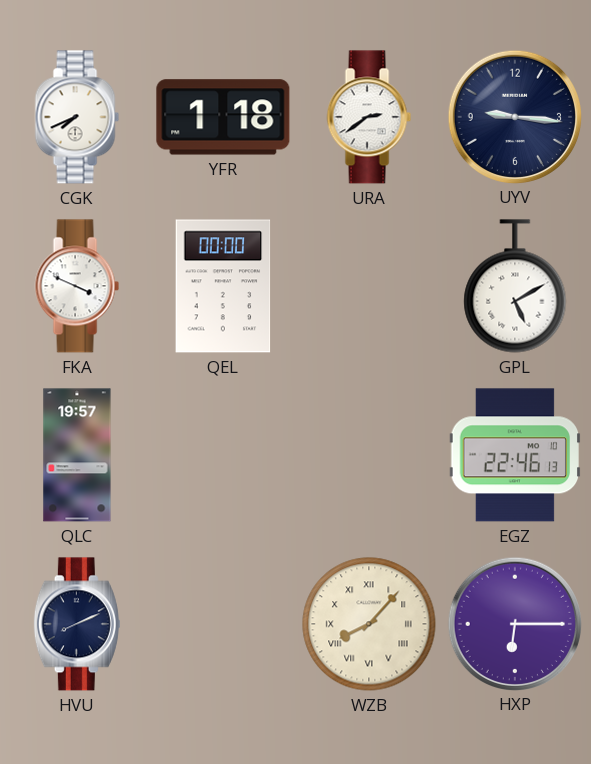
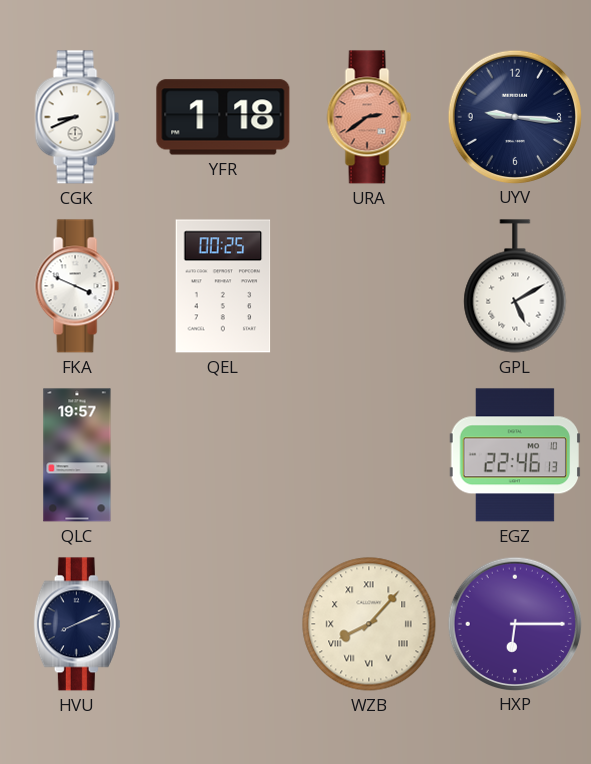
CGK: 7:41 -> 8:41
URA dial: white -> salmon
QEL: 00:00 -> 00:25
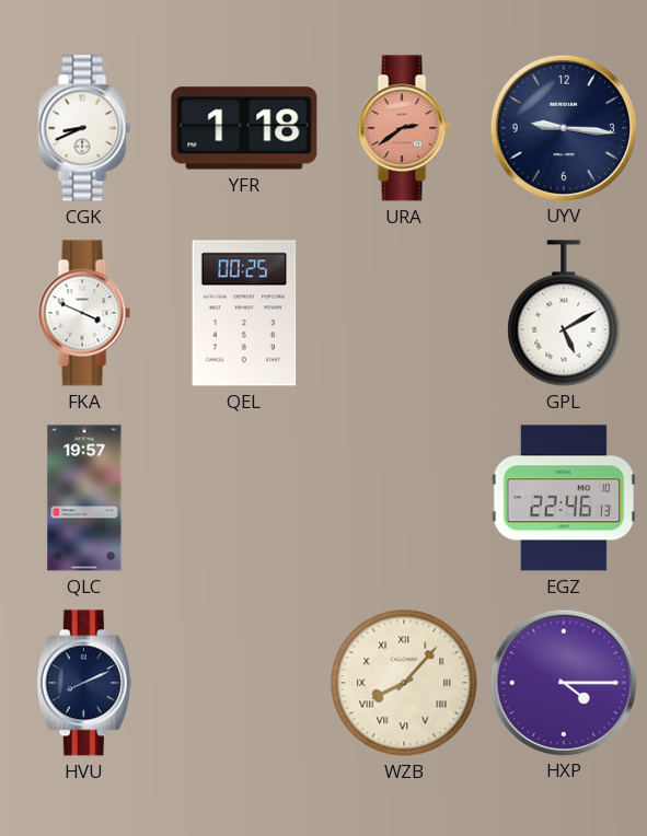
HXP: 6:15 -> 4:15
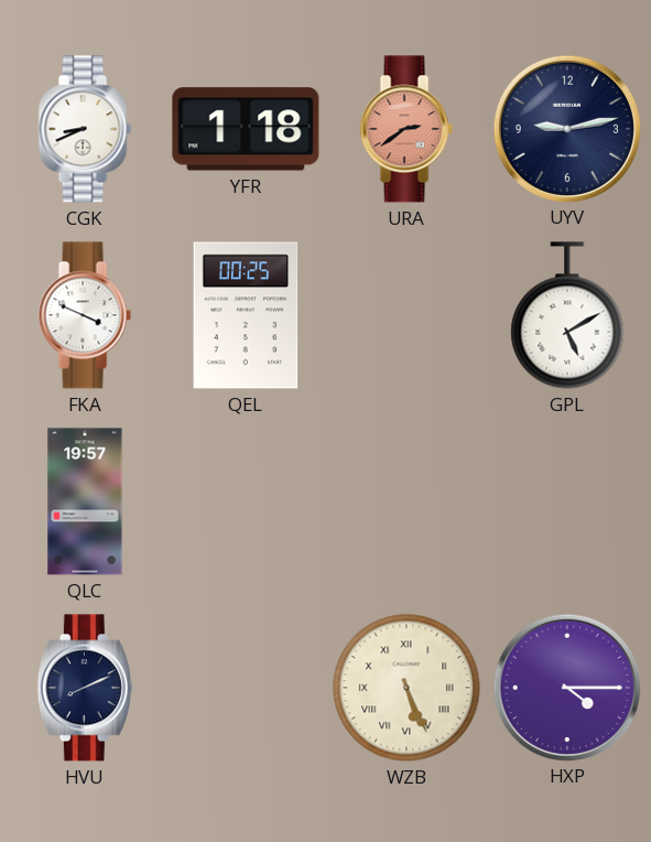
UYV: 9:16 -> 9:13
EGZ: 22:46 -> none
WZB: 8:07 -> 5:26
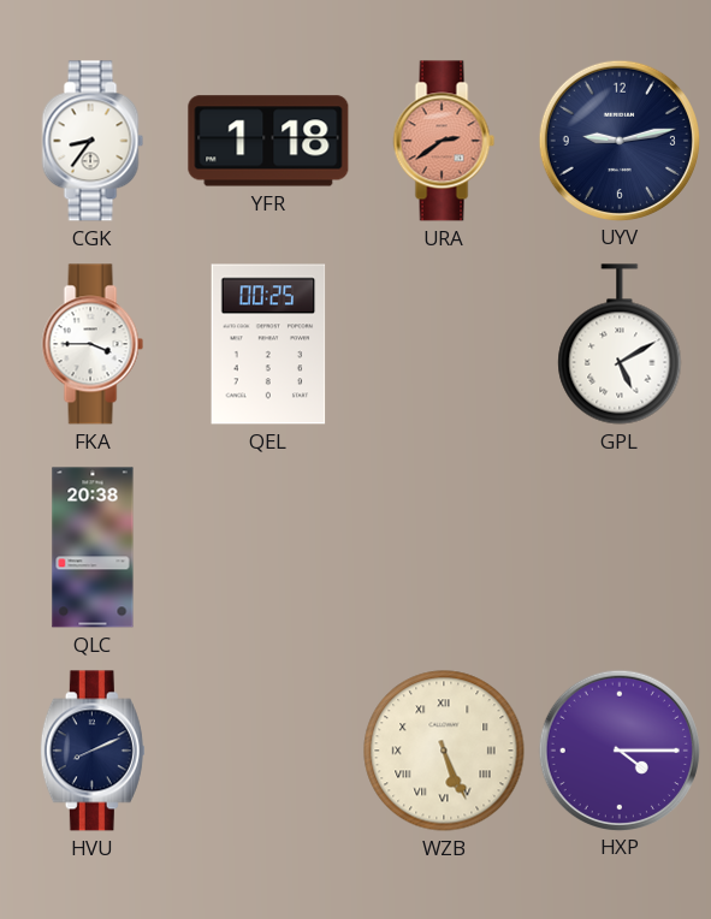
CGK: 8:41 -> 8:36
FKA: 3:49 -> 3:45
QLC: 19:57 -> 20:38
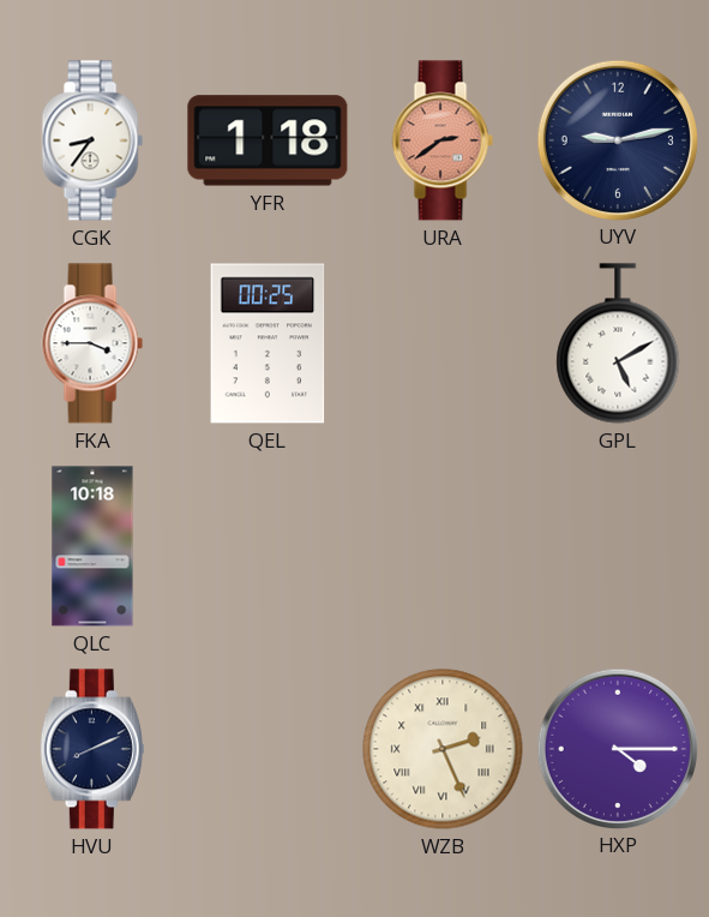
QLC: 20:38 -> 10:18
WZB: 5:26 -> 2:26
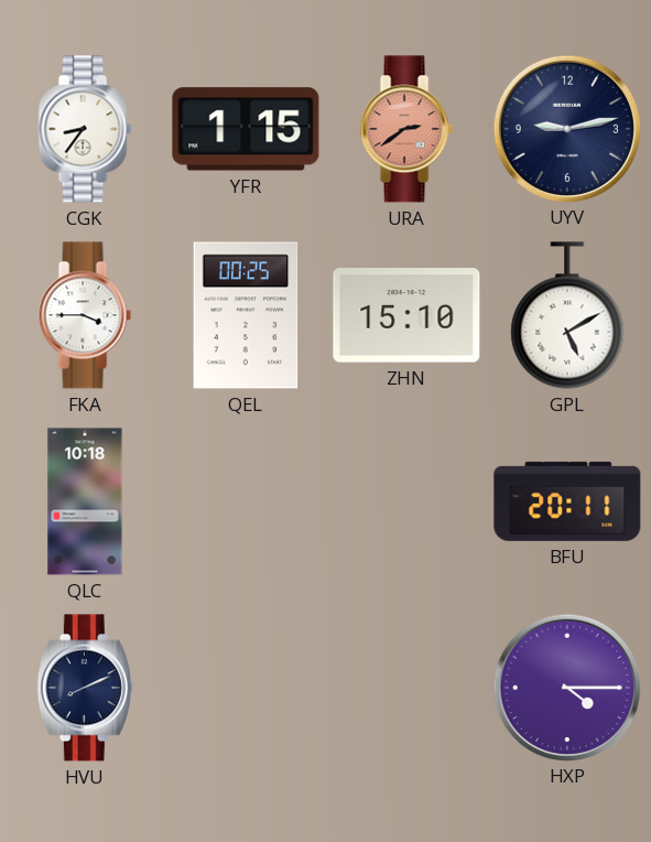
YFR: 1:18 -> 1:15
ZHN: none -> 15:10
BFU: none -> 20:11
WZB: 2:26 -> none
